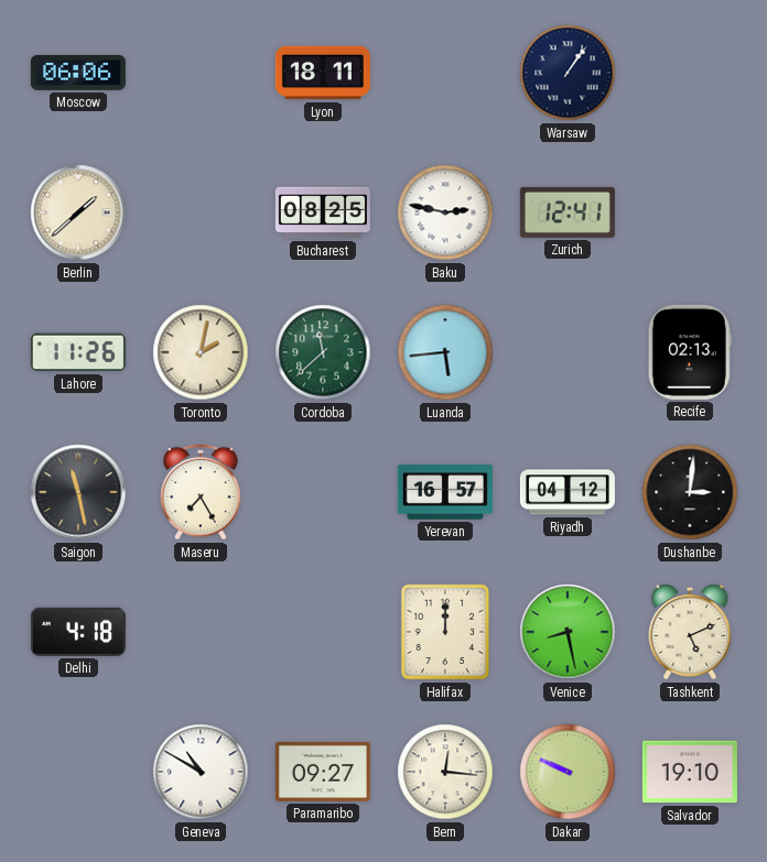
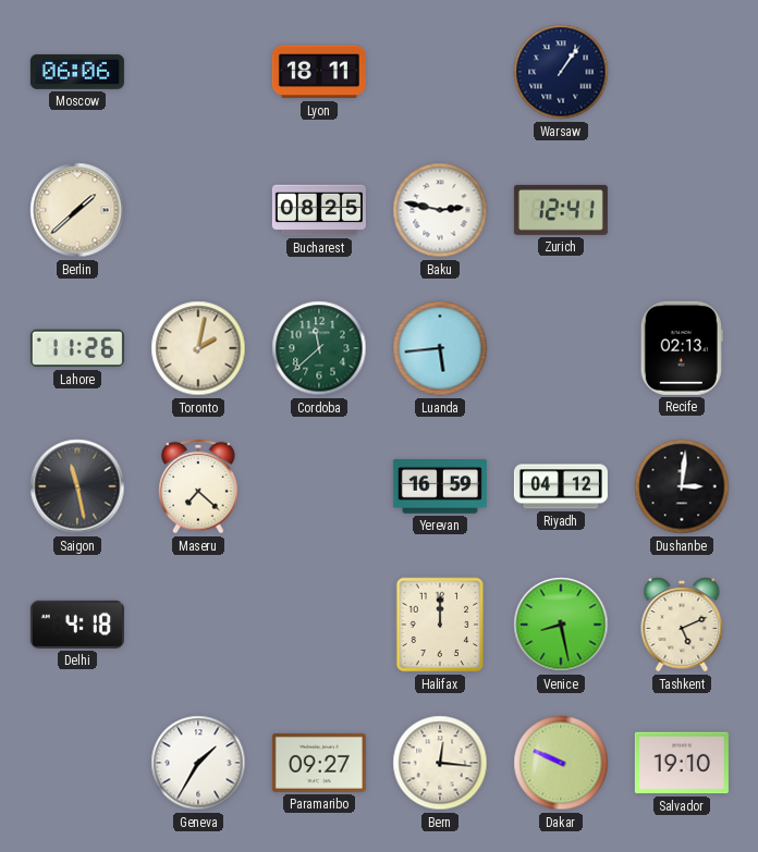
Maseru: 7:25 -> 7:22
Yerevan: 16:57 -> 16:59
Geneva: 10:50 -> 1:35
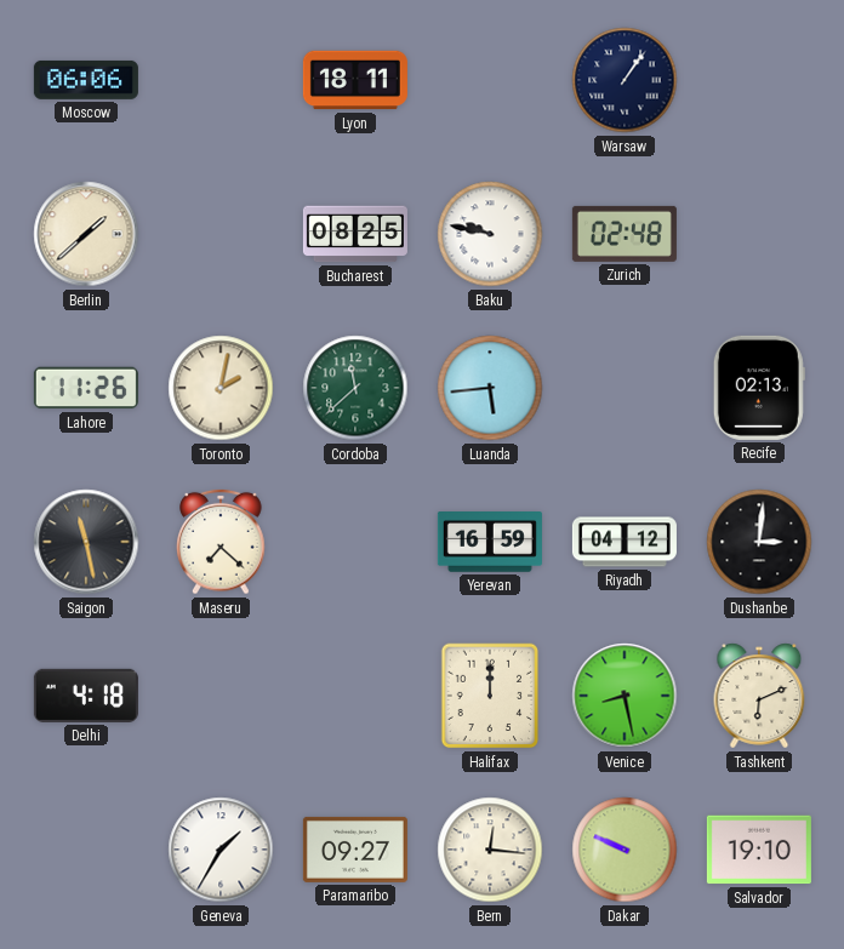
Baku: 2:47 -> 9:47
Zurich: 12:41 -> 02:48
Tashkent: 5:11 -> 6:11
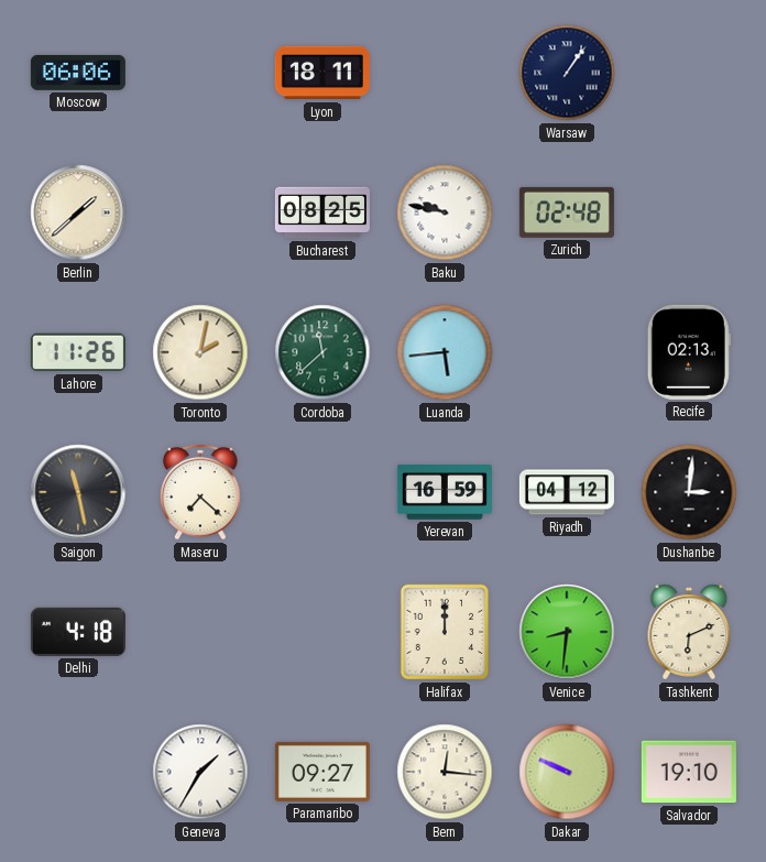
Venice: 8:28 -> 8:31
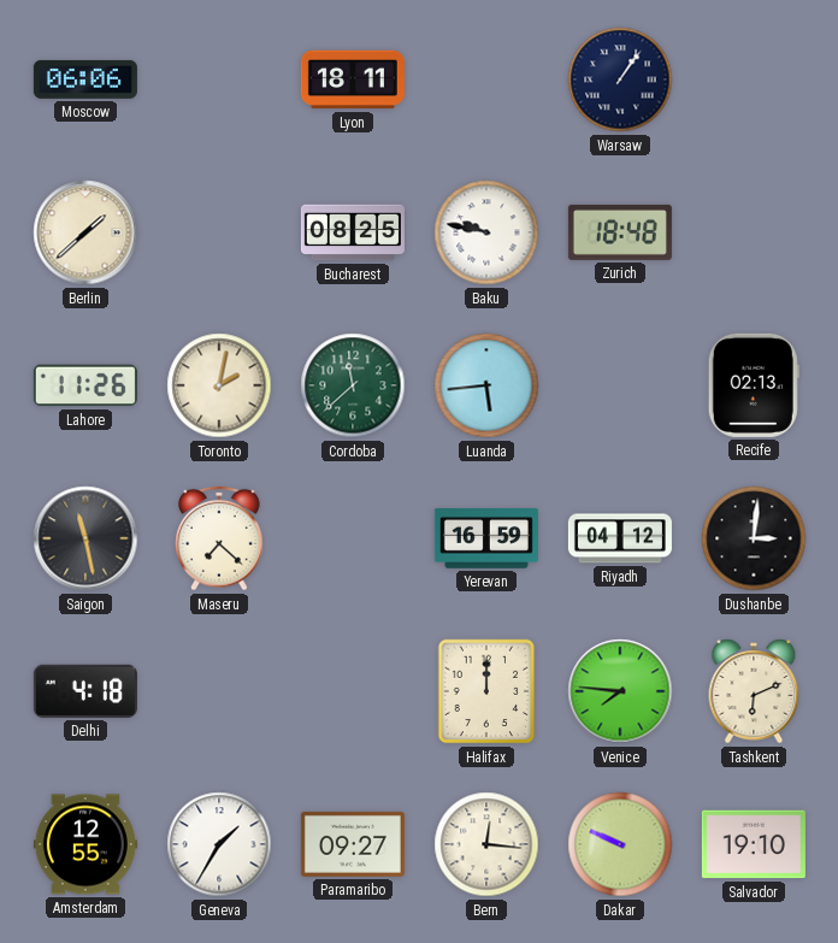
Zurich: 02:48 -> 18:48
Venice: 8:31 -> 7:46
Amsterdam: none -> 12:55
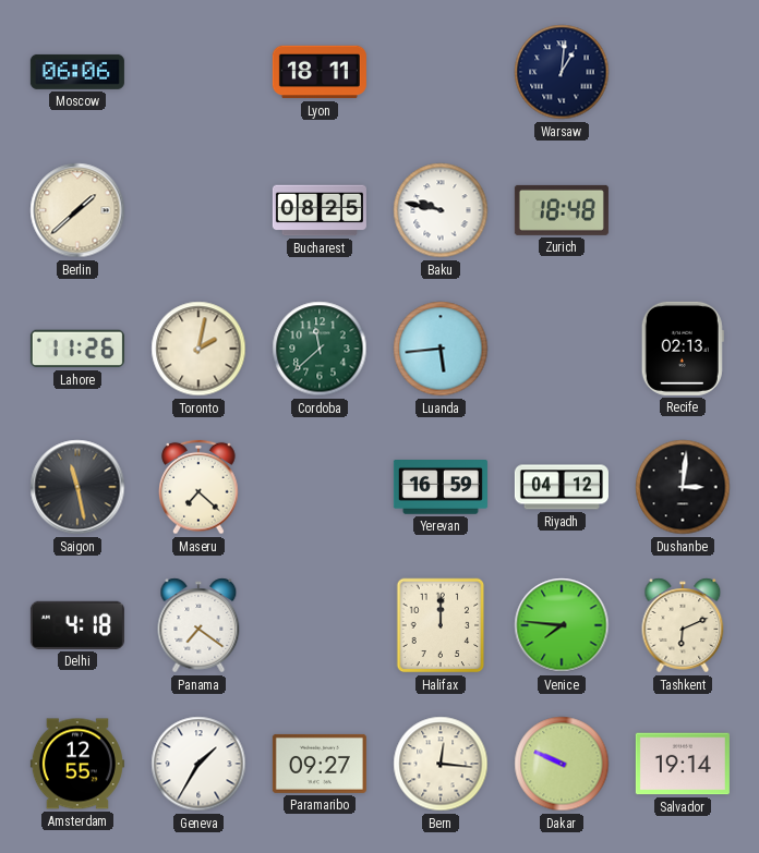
Warsaw: 1:06 -> 1:01
Panama: none -> 7:21
Salvador: 19:10 -> 19:14
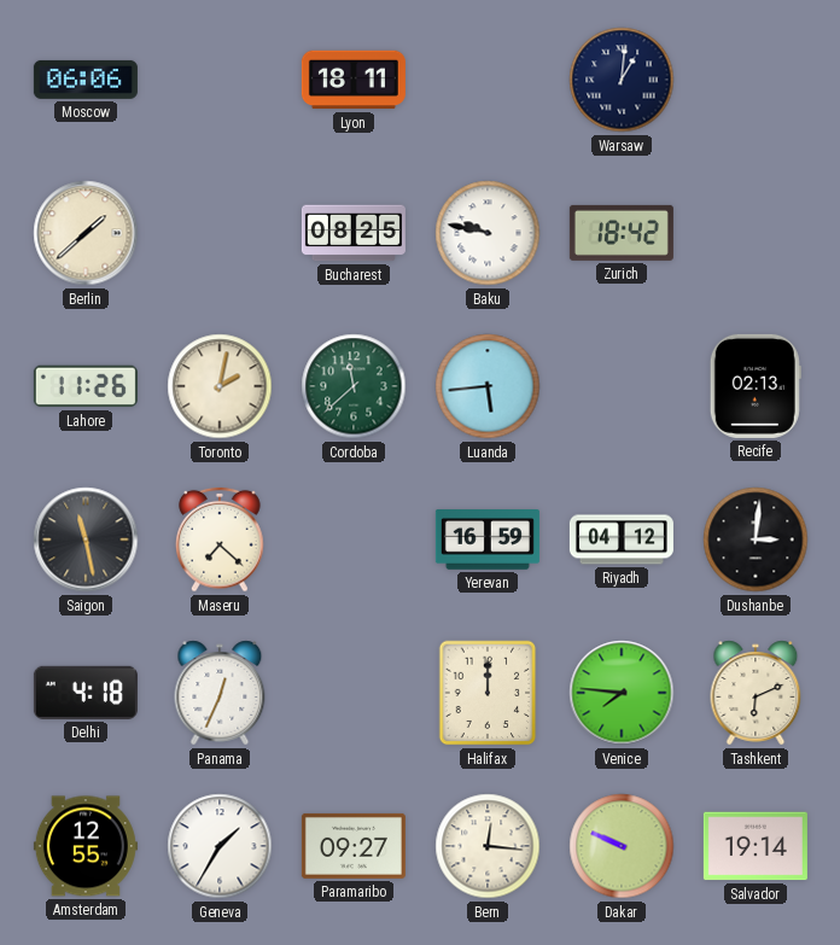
Zurich: 18:48 -> 18:42
Panama: 7:21 -> 12:34
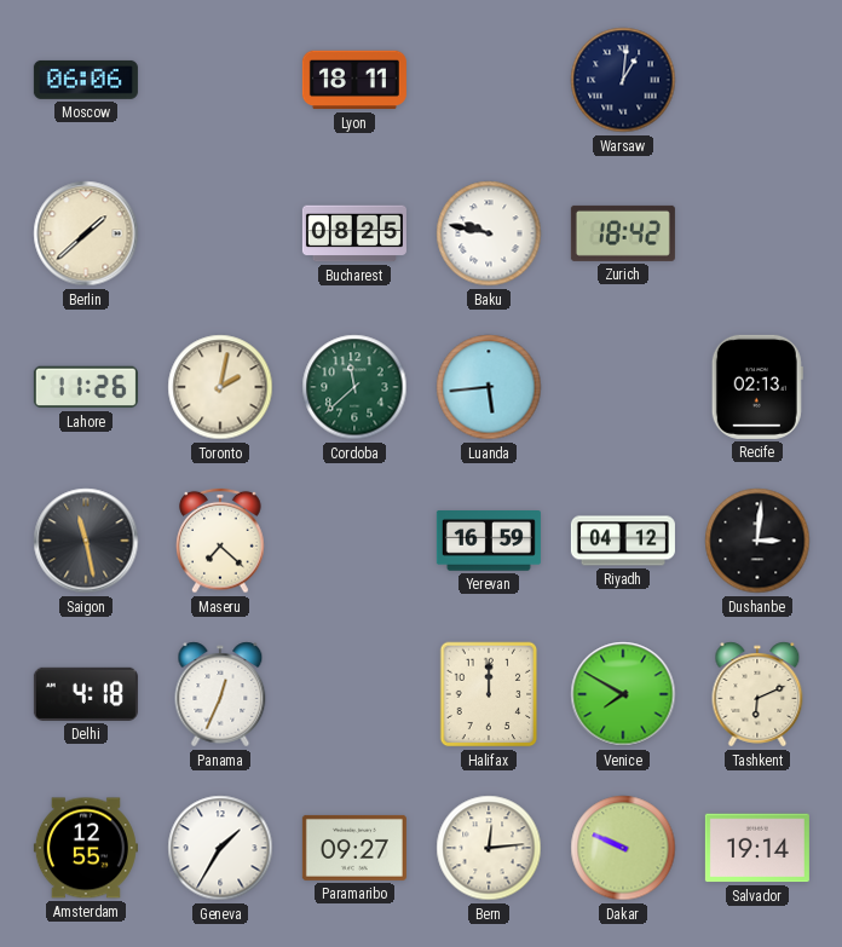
Venice: 7:46 -> 7:50
Bern: 12:16 -> 12:14
